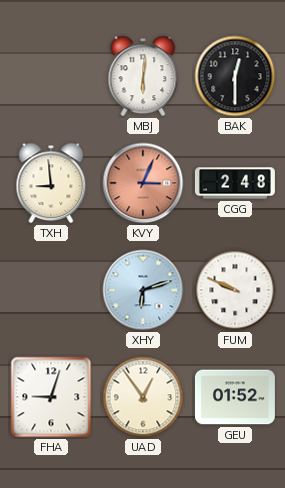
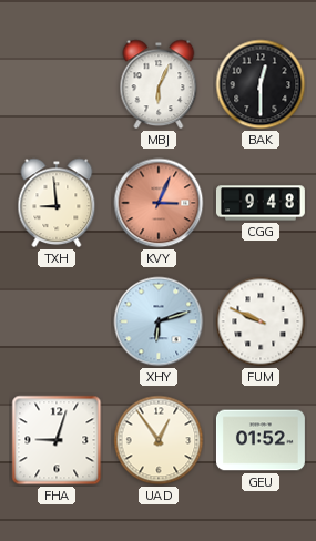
MBJ: 6:01 -> 6:04
CGG: 2:48 -> 9:48
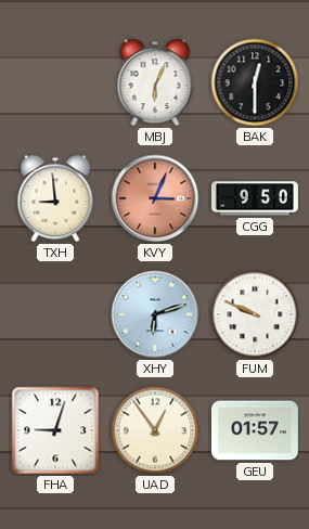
CGG: 9:48 -> 9:50
GEU: 01:52 -> 01:57
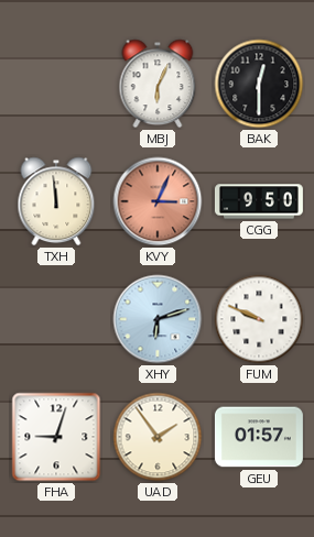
TXH: 8:59 -> 11:59
UAD: 12:54 -> 1:54
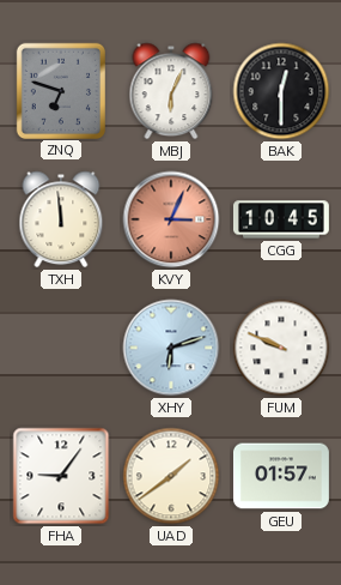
ZNQ: none -> 6:48
CGG: 9:50 -> 10:45
FHA: 9:03 -> 9:06
UAD: 1:54 -> 1:39
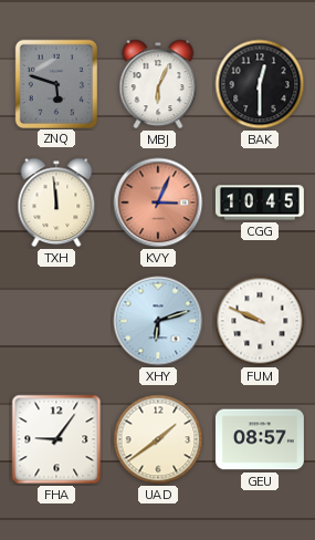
ZNQ: 6:48 -> 5:48
GEU: 01:57 -> 08:57
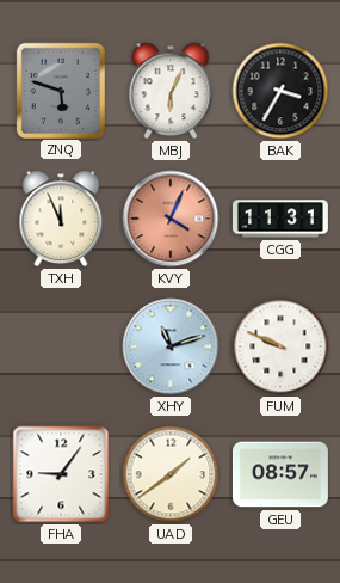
BAK: 12:30 -> 3:35
TXH: 11:59 -> 11:56
KVY: 3:04 -> 4:04
CGG: 10:45 -> 11:31
XHY: 6:12 -> 11:12
